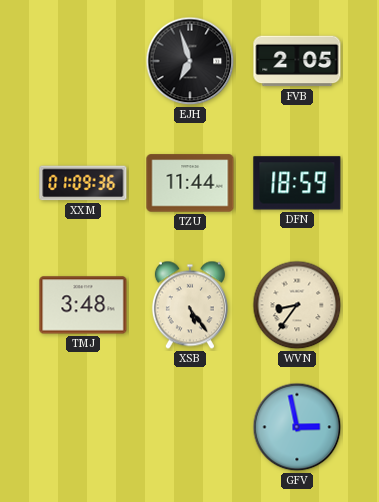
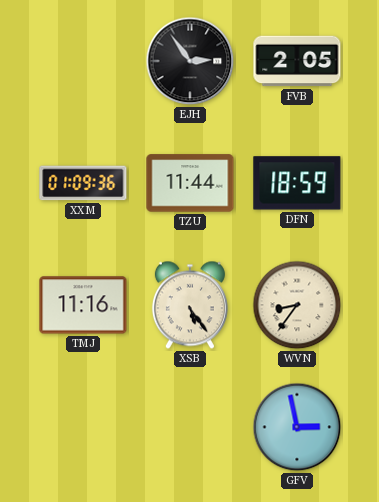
EJH: 6:57 -> 2:54
TMJ: 3:48 -> 11:16
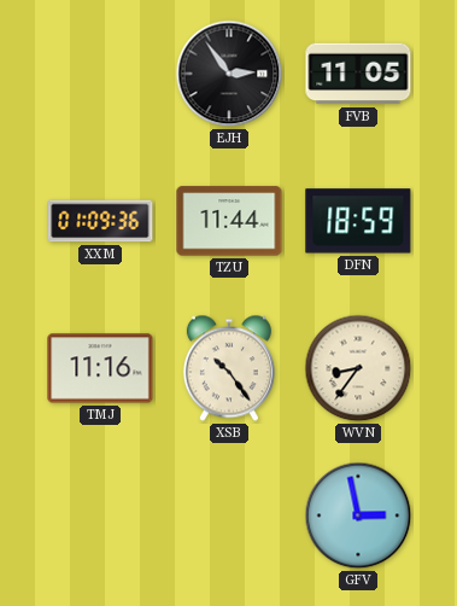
FVB: 2:05 -> 11:05
XSB: 5:24 -> 10:24
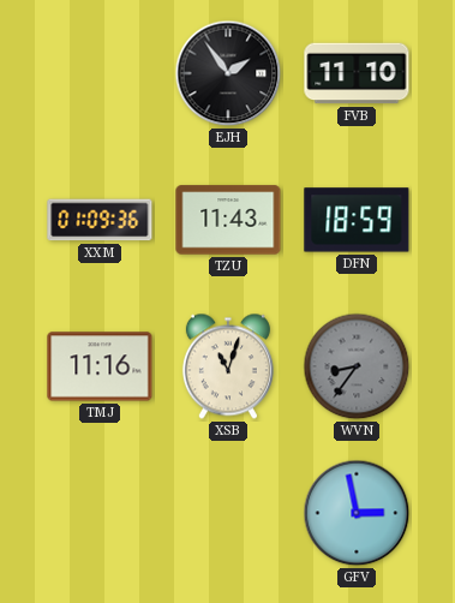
EJH: 2:54 -> 1:54
FVB: 11:05 -> 11:10
TZU: 11:44 -> 11:43
XSB: 10:24 -> 11:03
WVN dial: cream -> grey
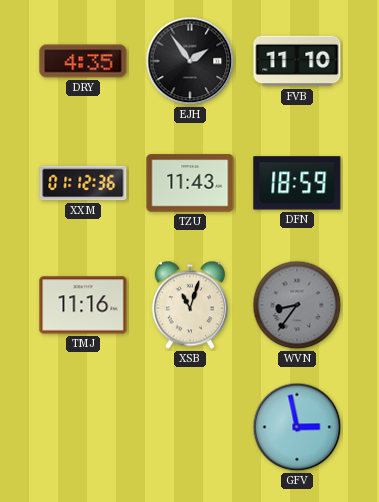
DRY: none -> 4:35
XXM: 01:09 -> 01:12
